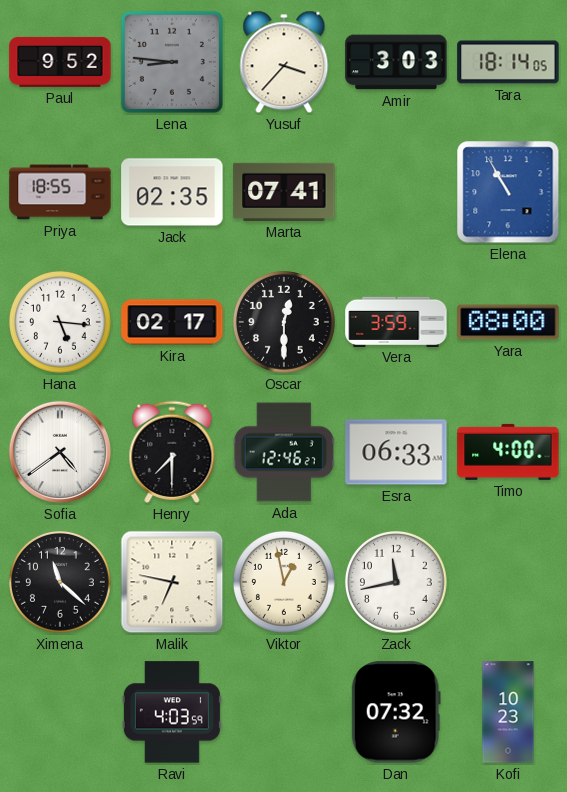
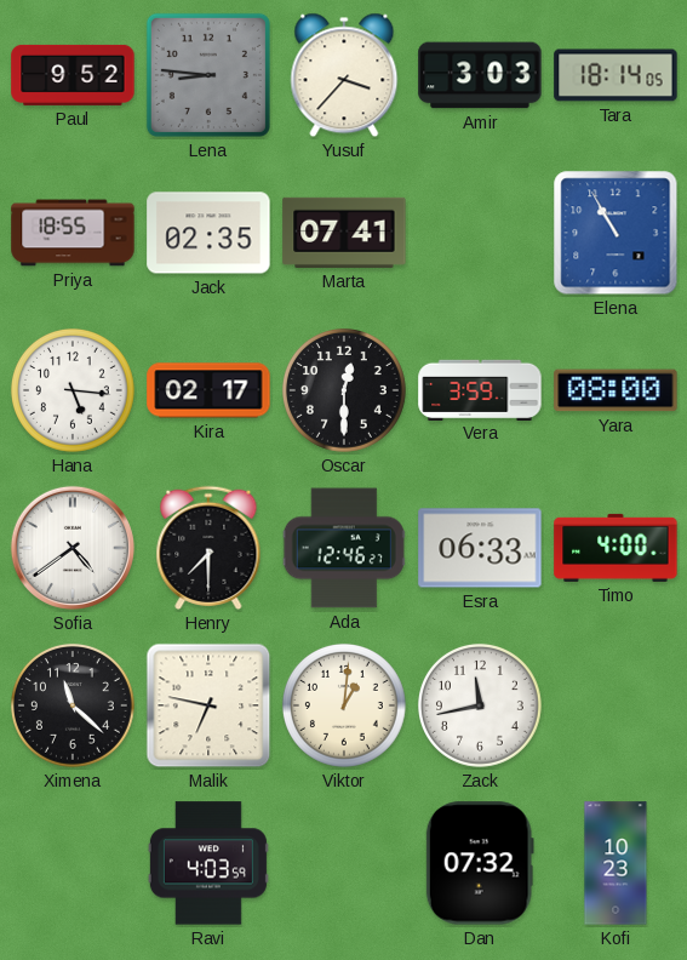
Viktor: 12:58 -> 1:01
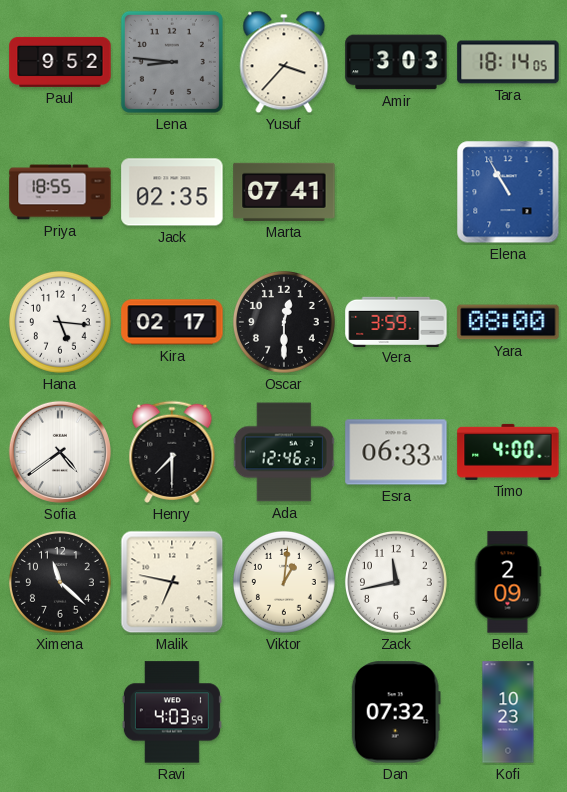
Bella: none -> 2:09
